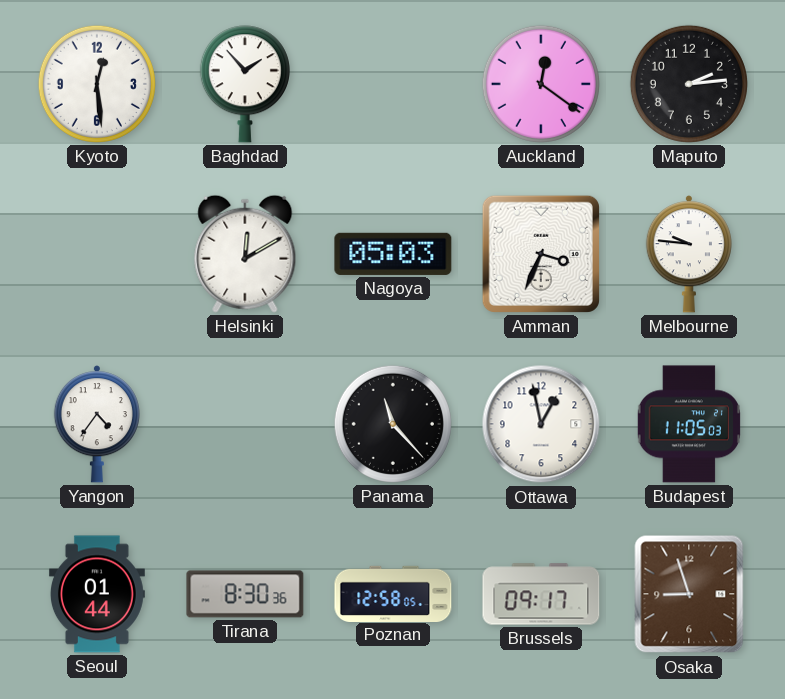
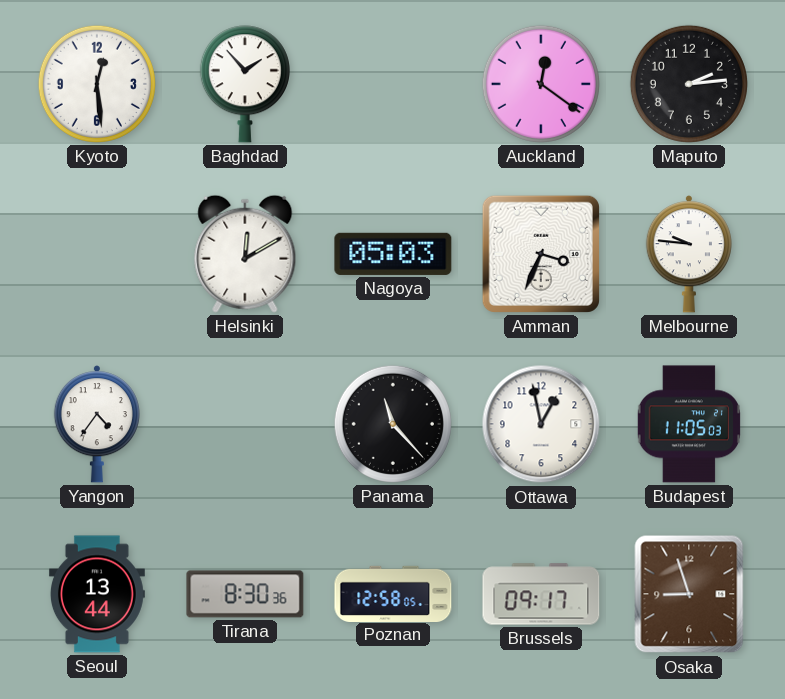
Seoul: 01:44 -> 13:44
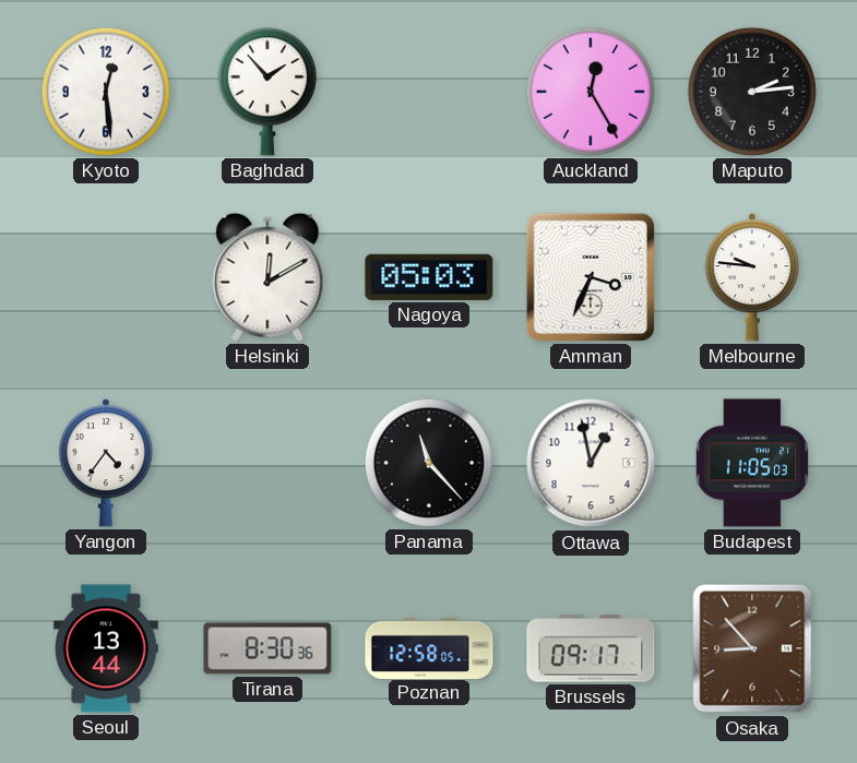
Auckland: 12:21 -> 12:25
Osaka: 8:57 -> 8:53
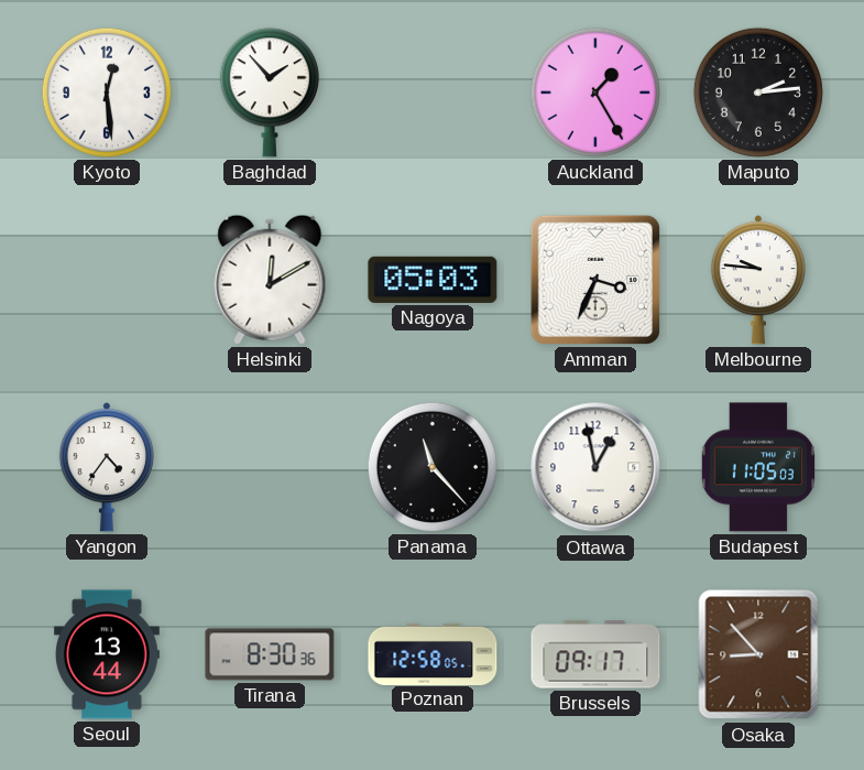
Auckland: 12:25 -> 1:25
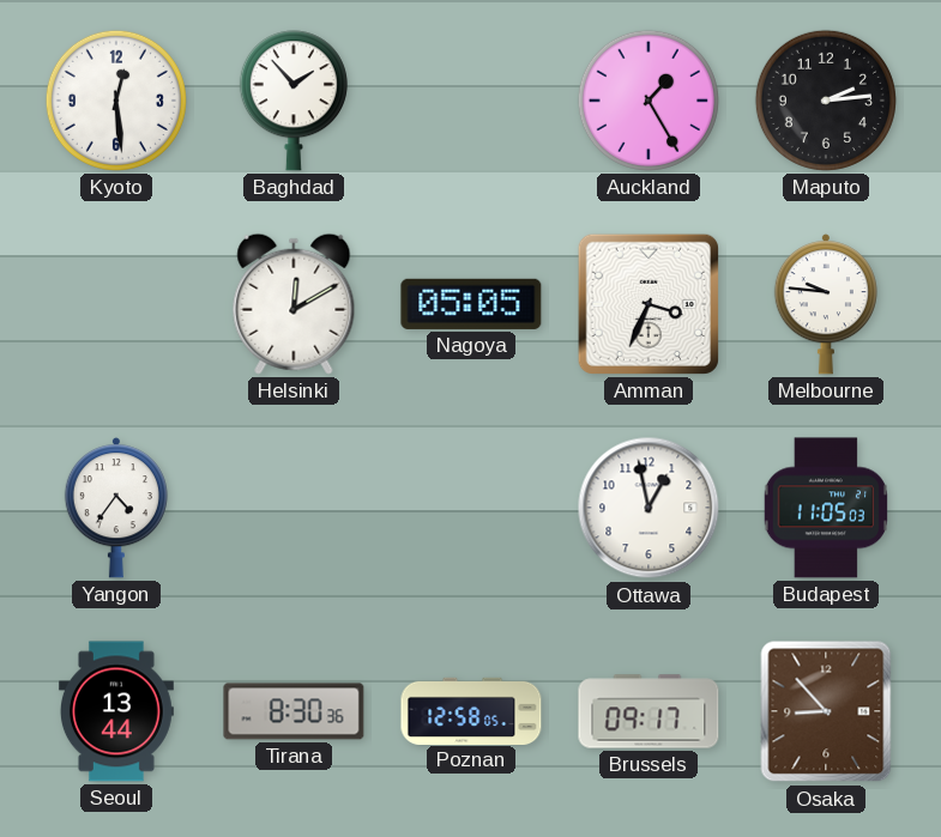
Nagoya: 05:03 -> 05:05
Panama: 11:23 -> none
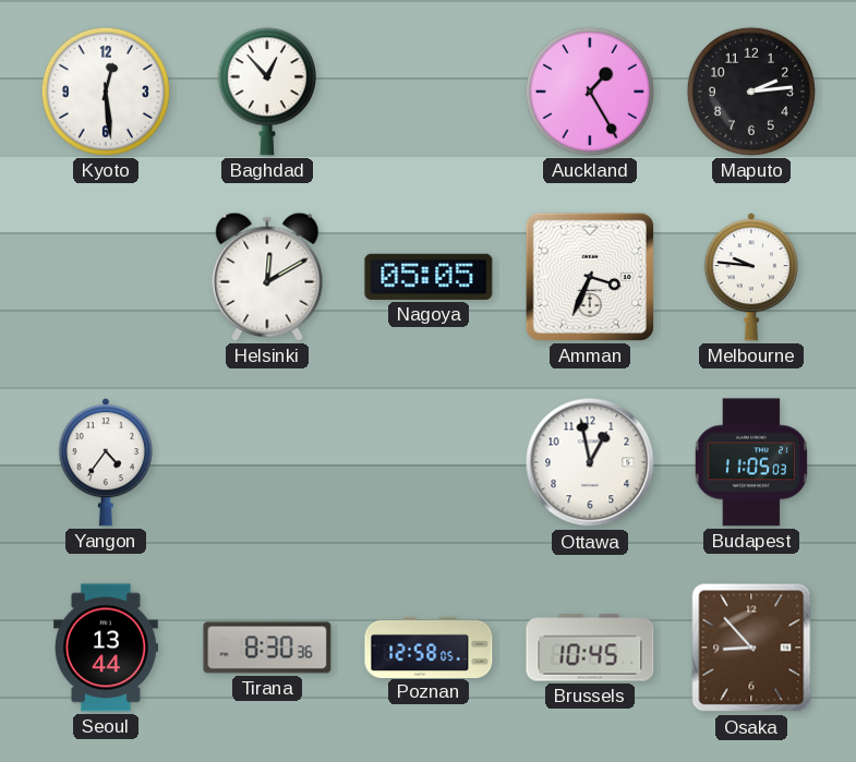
Baghdad: 1:53 -> 12:53
Brussels: 09:17 -> 10:45
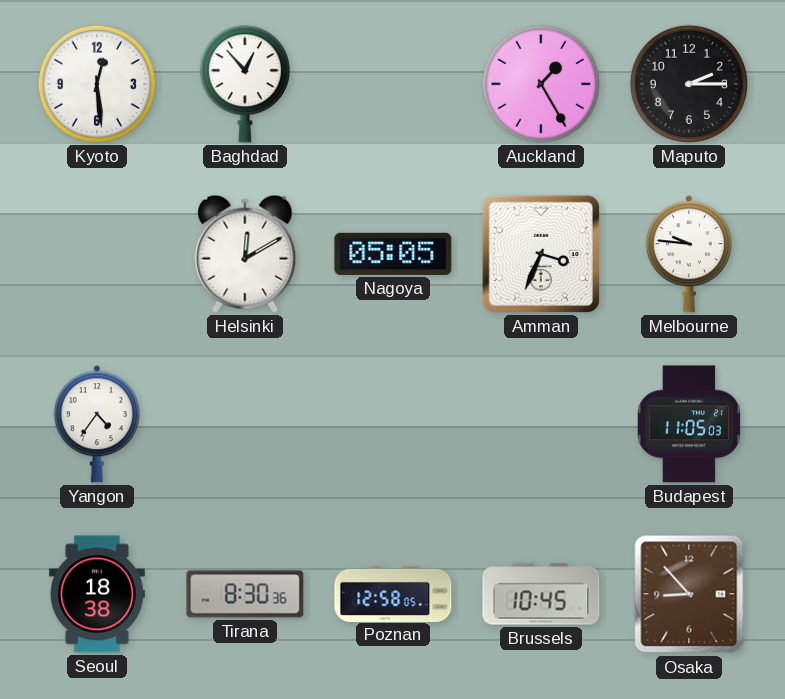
Maputo: 2:14 -> 2:15
Ottawa: 12:58 -> none
Seoul: 13:44 -> 18:38
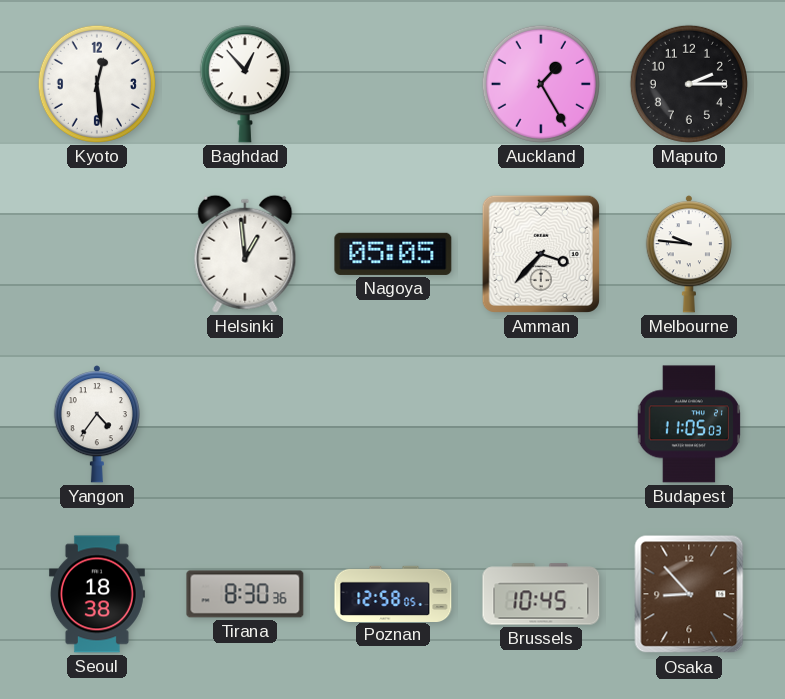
Helsinki: 12:10 -> 12:59
Amman: 3:34 -> 3:37
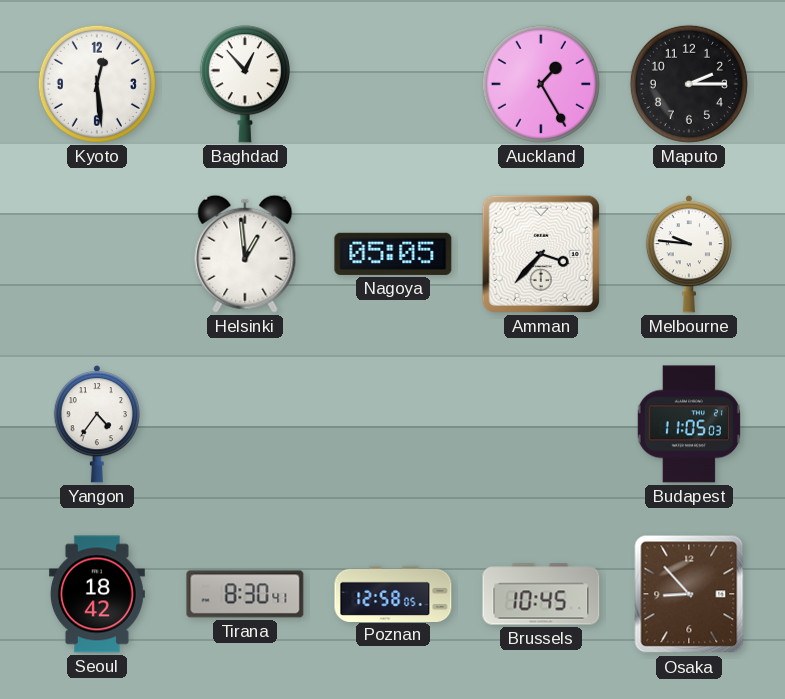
Seoul: 18:38 -> 18:42
Tirana: 8:30:36 -> 8:30:41
